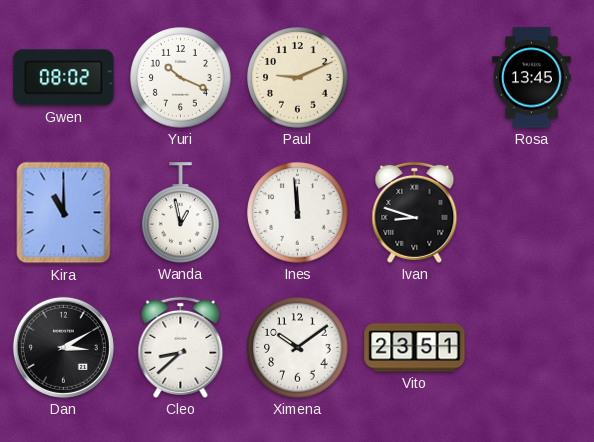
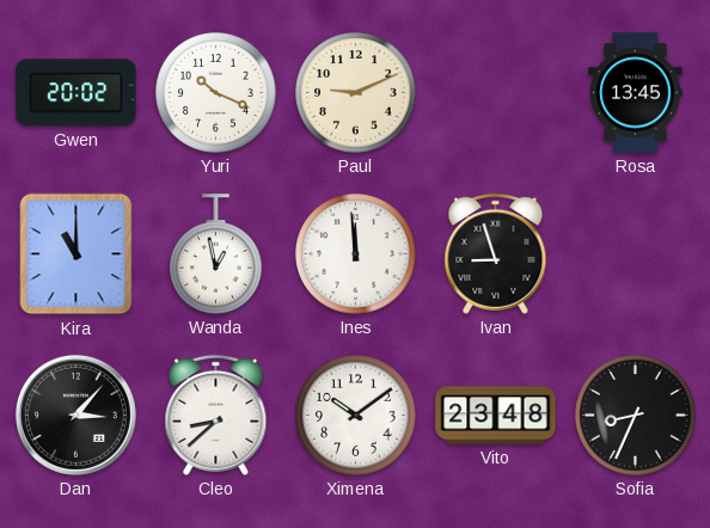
Gwen: 08:02 -> 20:02
Ivan: 8:48 -> 8:57
Dan: 3:10 -> 3:07
Vito: 23:51 -> 23:48
Sofia: none -> 8:34
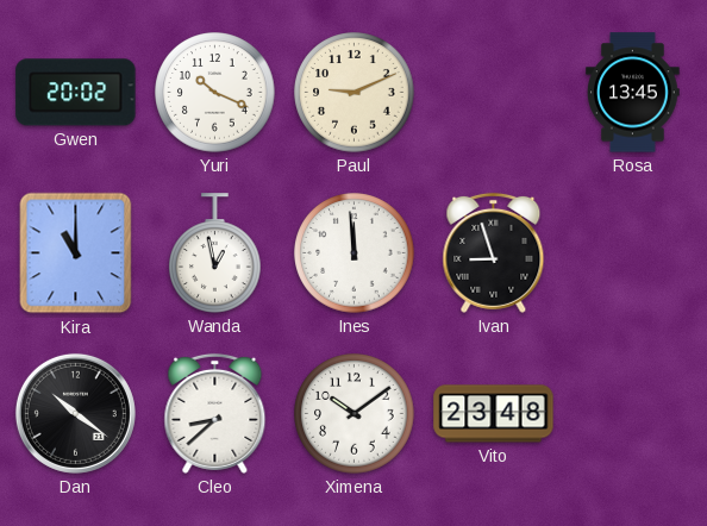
Dan: 3:07 -> 10:21
Sofia: 8:34 -> none
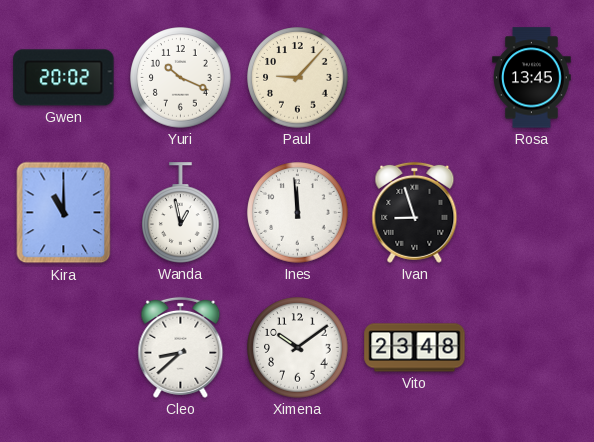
Paul: 9:11 -> 9:07
Dan: 10:21 -> none
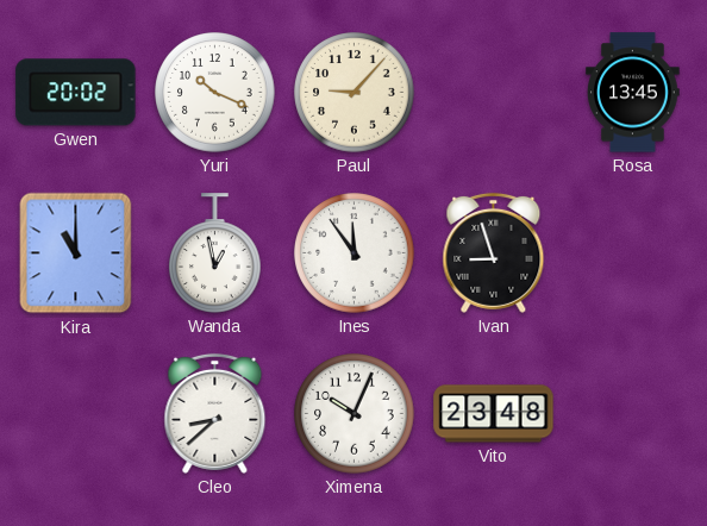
Ines: 11:59 -> 11:54
Ximena: 10:09 -> 10:04
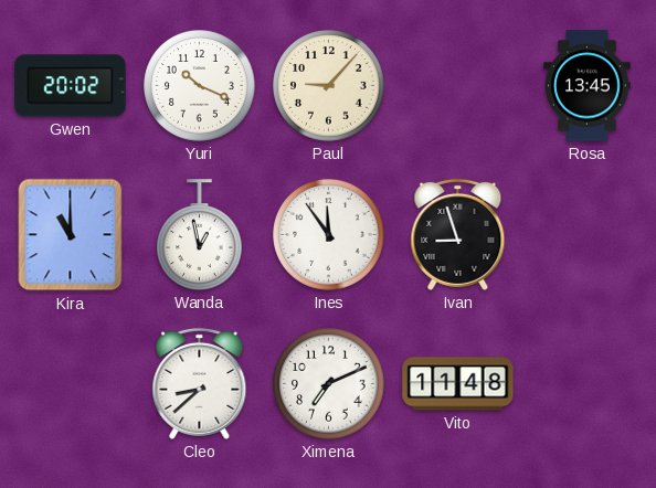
Ximena: 10:04 -> 7:11
Vito: 23:48 -> 11:48
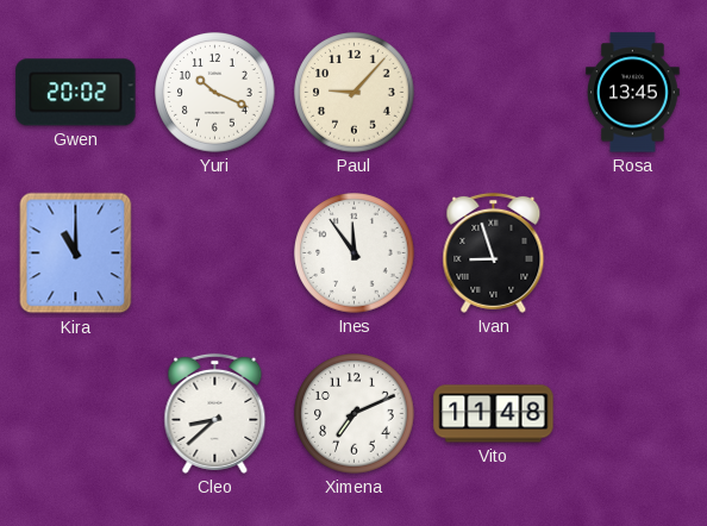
Wanda: 12:58 -> none
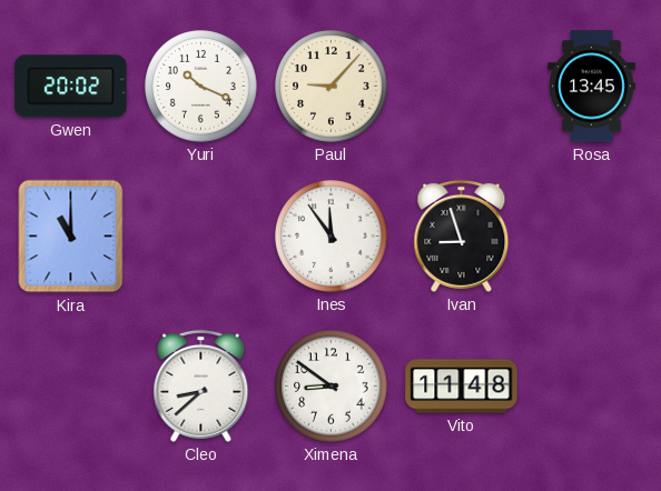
Ximena: 7:11 -> 8:51
